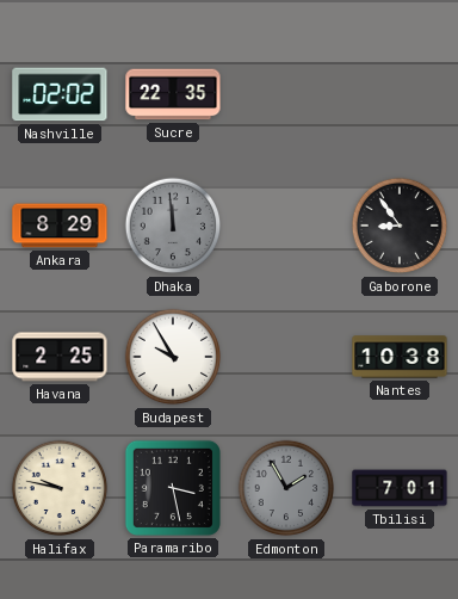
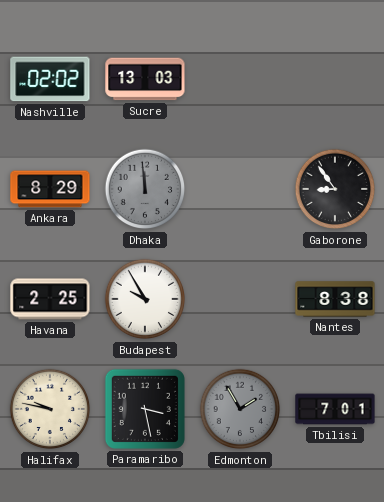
Sucre: 22:35 -> 13:03
Nantes: 10:38 -> 8:38
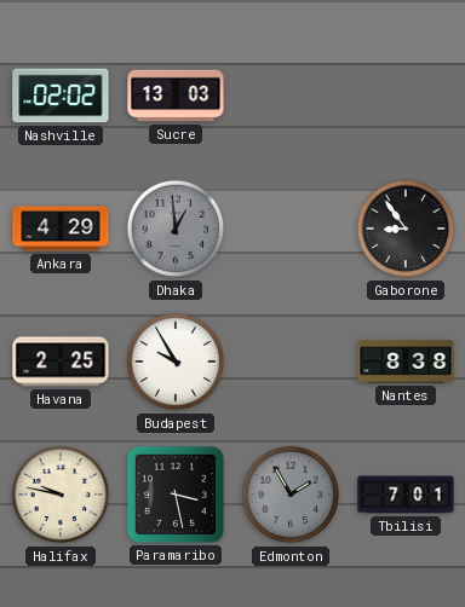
Ankara: 8:29 -> 4:29
Dhaka: 11:59 -> 12:59
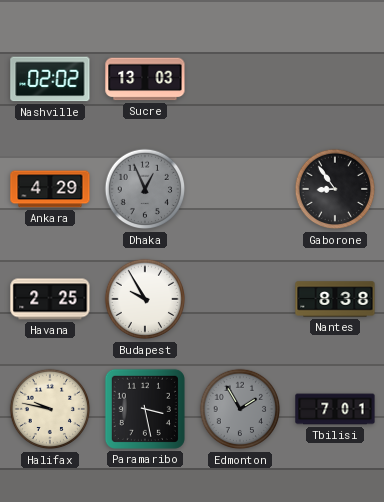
Dhaka: 12:59 -> 12:56
